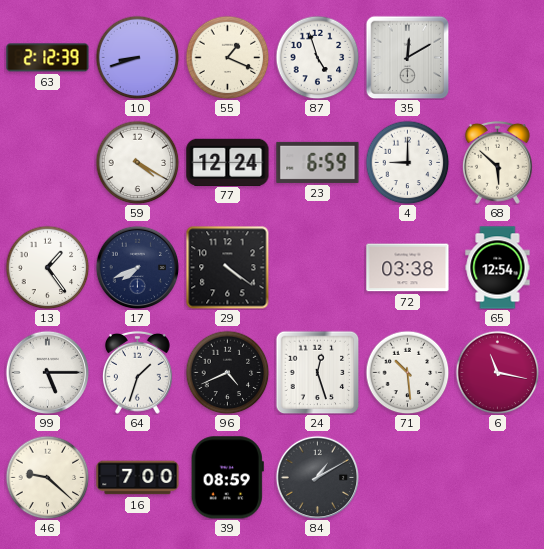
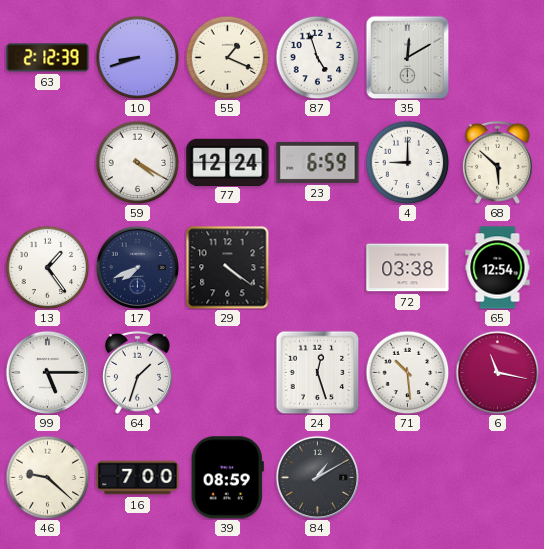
96: 4:41 -> none
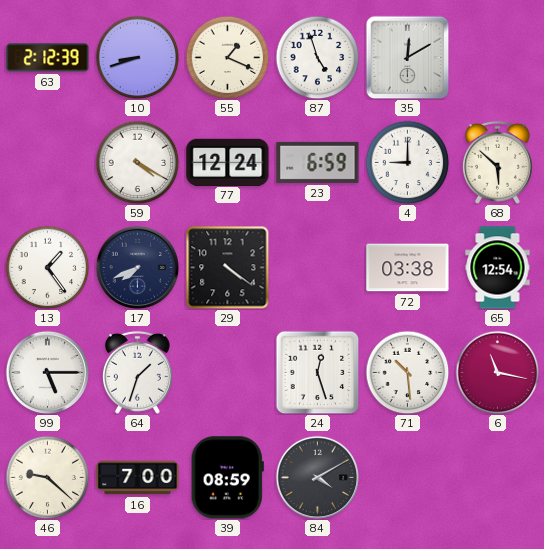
84: 1:10 -> 4:10
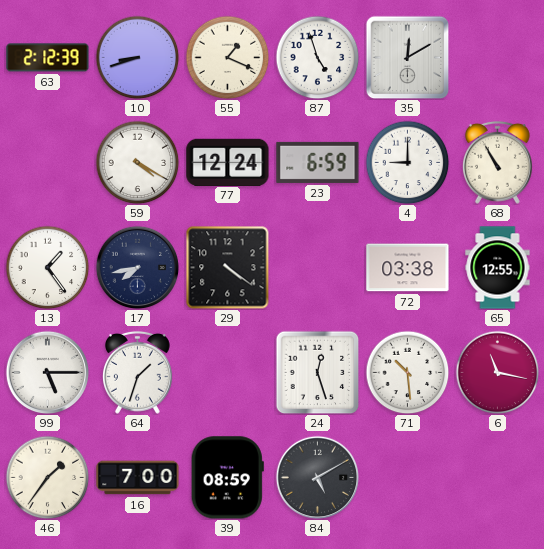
68: 5:52 -> 10:55
17: 7:41 -> 7:43
65: 12:54 -> 12:55
46: 9:22 -> 1:36
84: 4:10 -> 5:10
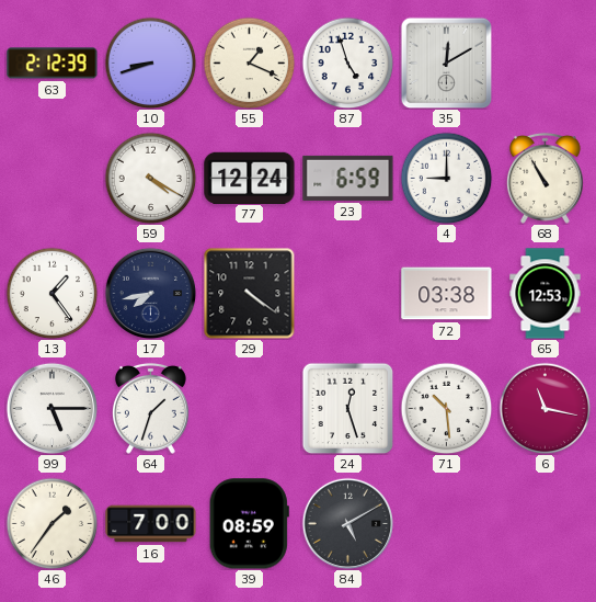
65: 12:55 -> 12:53
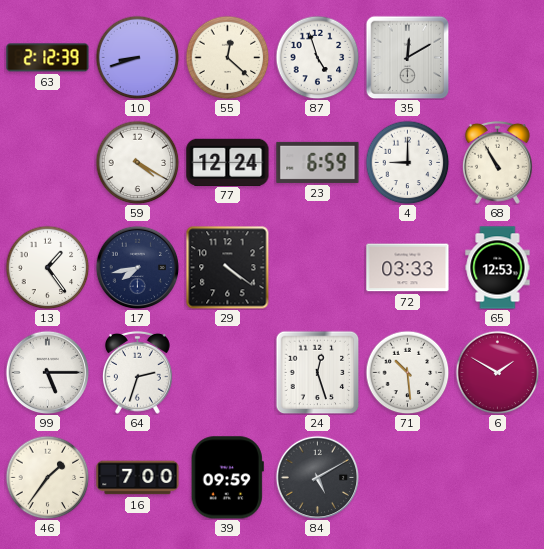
55: 1:19 -> 12:22
72: 03:38 -> 03:33
64: 1:33 -> 2:33
6: 11:17 -> 1:50
39: 08:59 -> 09:59
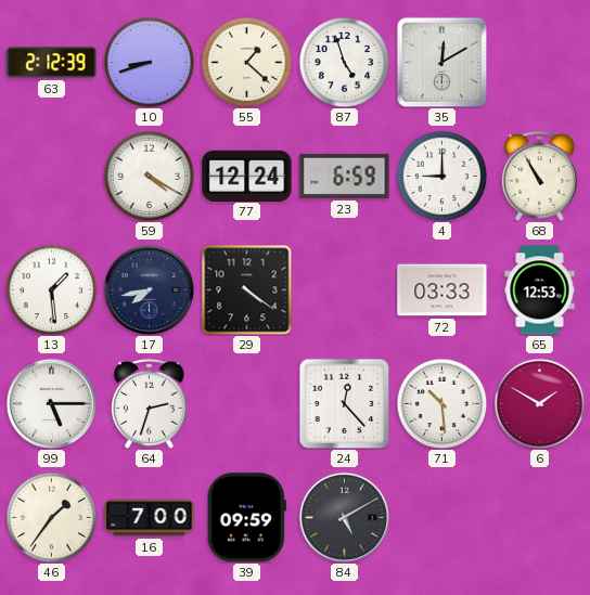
55: 12:22 -> 1:22
13: 1:24 -> 1:29
24: 12:27 -> 12:23
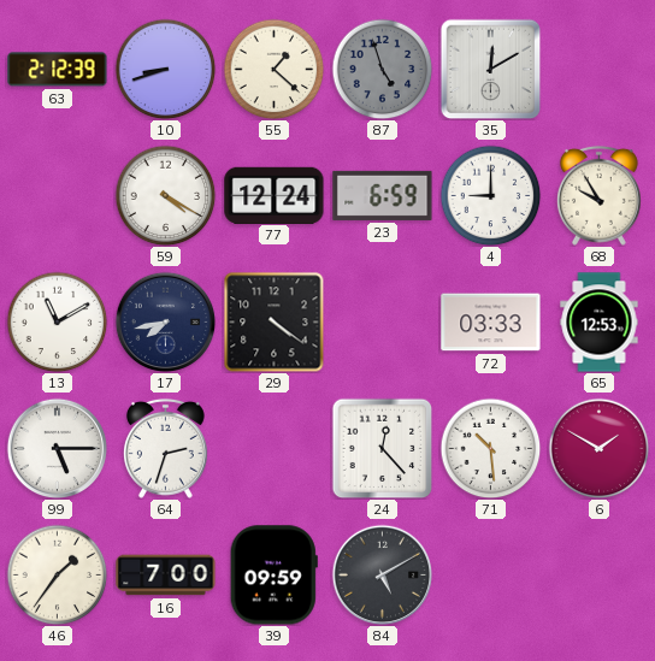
87 dial: white -> grey
68: 10:55 -> 9:55
13: 1:29 -> 11:10
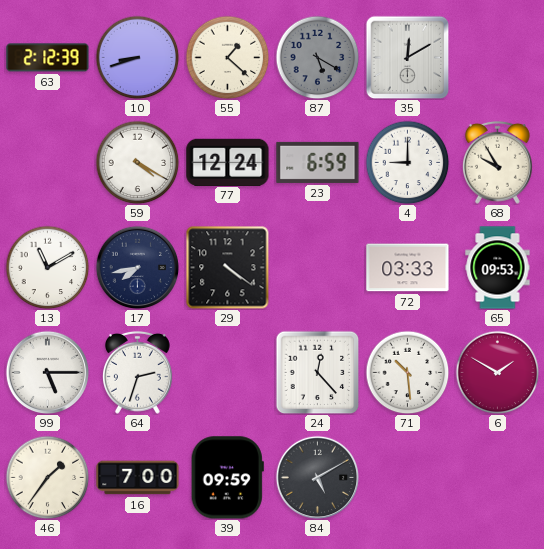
87: 4:57 -> 5:20
65: 12:53 -> 09:53
